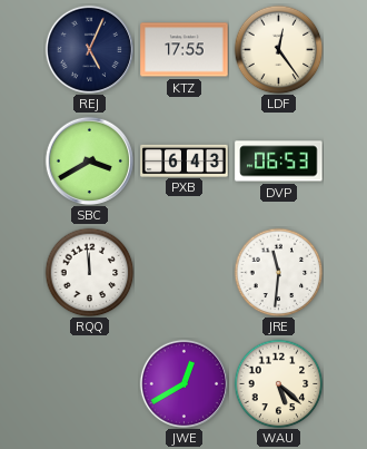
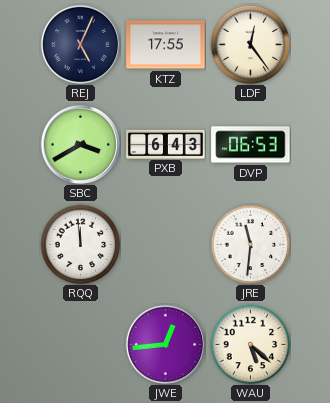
JWE: 12:40 -> 12:44
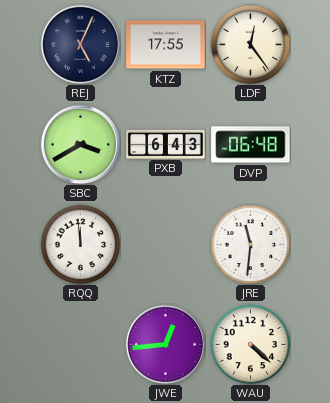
DVP: 06:53 -> 06:48
WAU: 5:22 -> 4:22
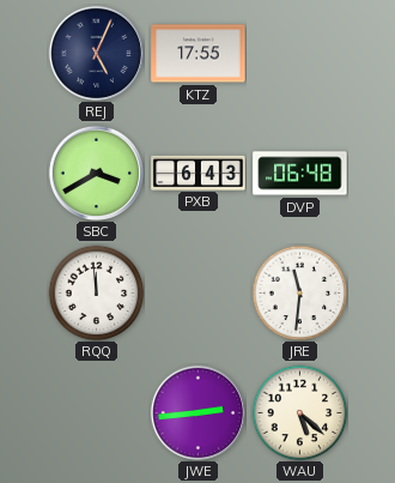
LDF: 12:24 -> none
JWE: 12:44 -> 2:44
WAU: 4:22 -> 5:22
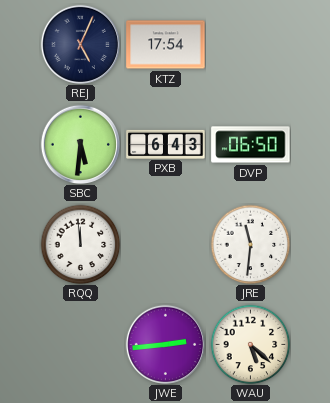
KTZ: 17:55 -> 17:54
SBC: 3:40 -> 5:31
DVP: 06:48 -> 06:50
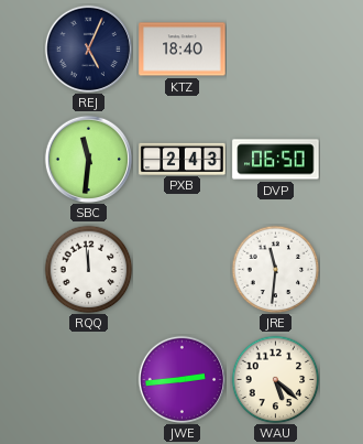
KTZ: 17:54 -> 18:40
SBC: 5:31 -> 11:31
PXB: 6:43 -> 2:43
